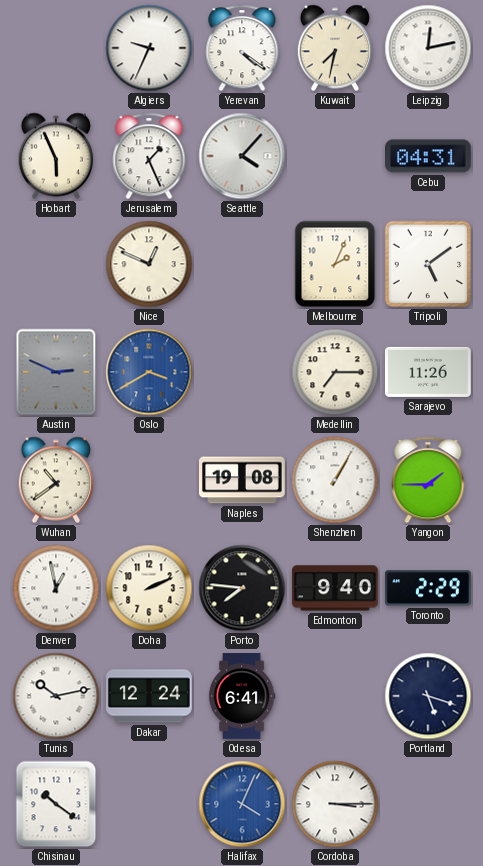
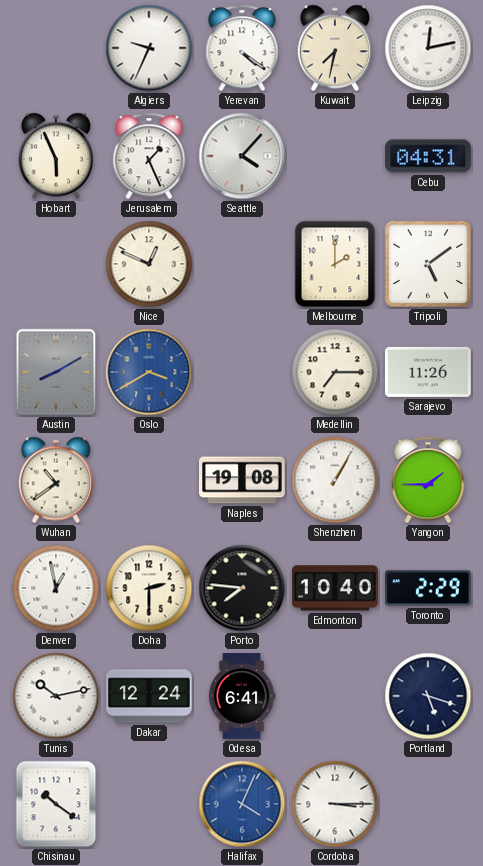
Melbourne: 2:04 -> 2:00
Austin: 2:49 -> 8:10
Doha: 2:11 -> 2:30
Edmonton: 9:40 -> 10:40
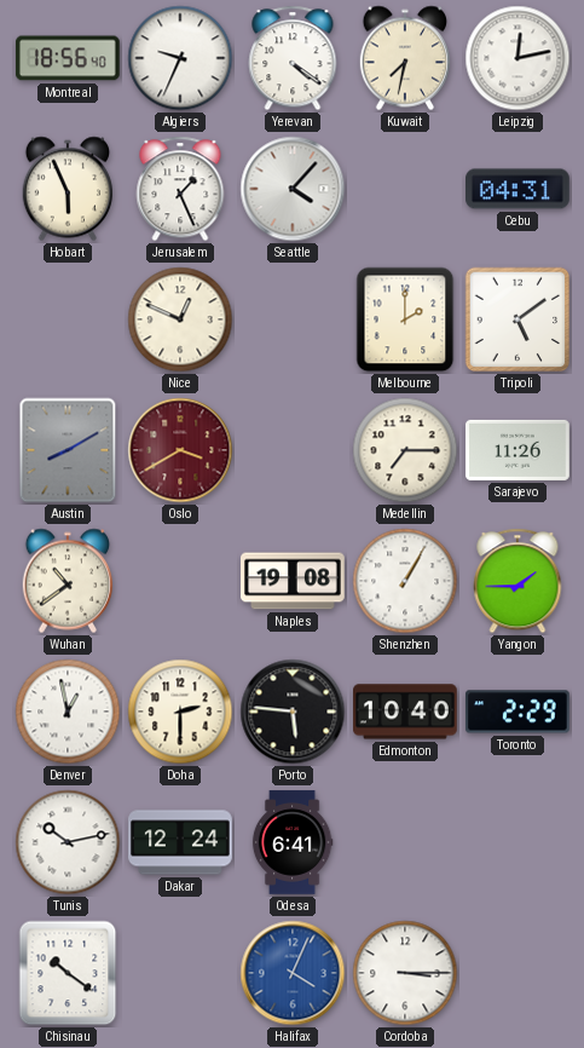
Montreal: none -> 18:56
Oslo dial: blue -> burgundy
Porto: 7:46 -> 5:46
Portland: 5:18 -> none
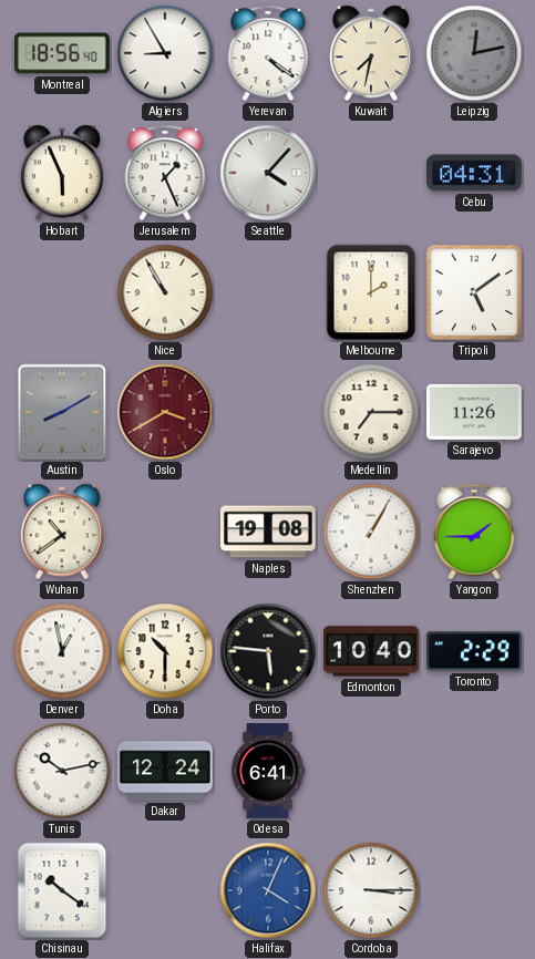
Algiers: 9:34 -> 8:55
Leipzig dial: white -> grey
Nice: 12:49 -> 10:55
Doha: 2:30 -> 10:30
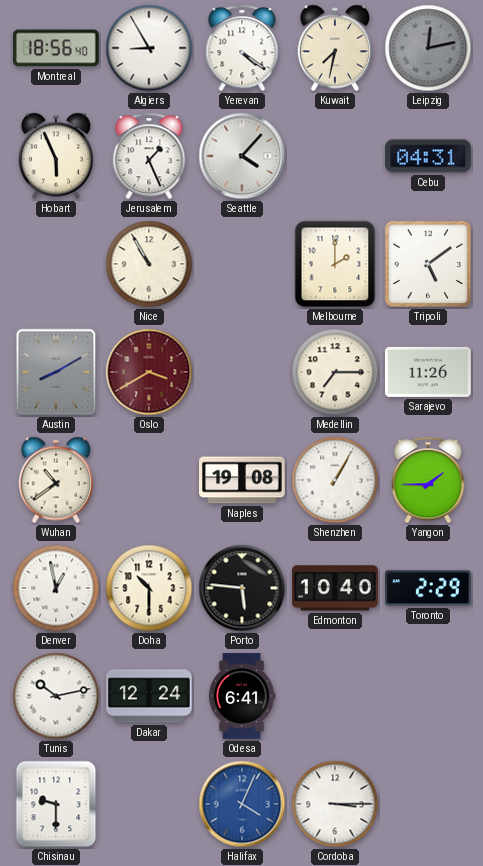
Chisinau: 10:21 -> 9:30
